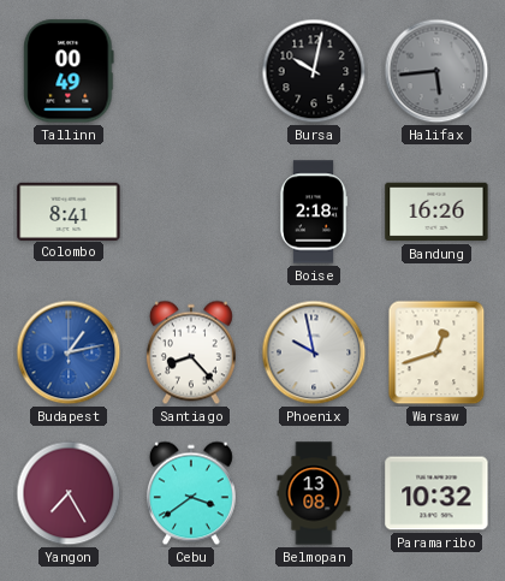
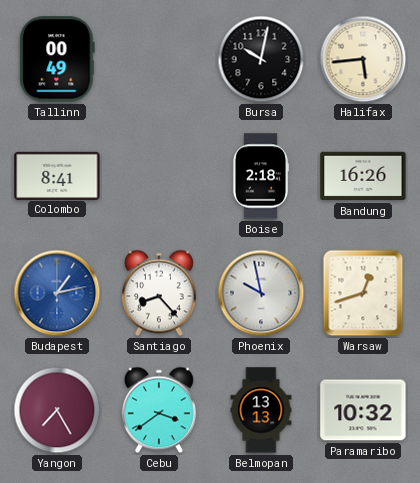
Halifax dial: grey -> cream
Belmopan: 13:08 -> 13:13
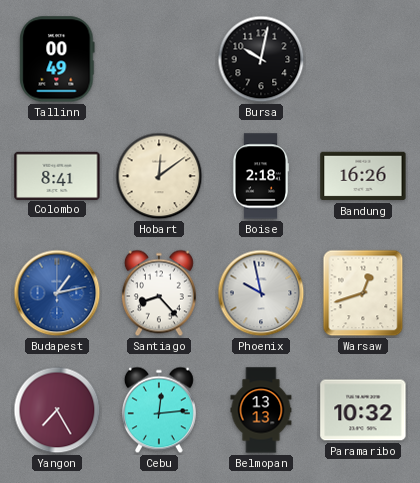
Halifax: 5:44 -> none
Hobart: none -> 12:09
Cebu: 3:39 -> 12:14
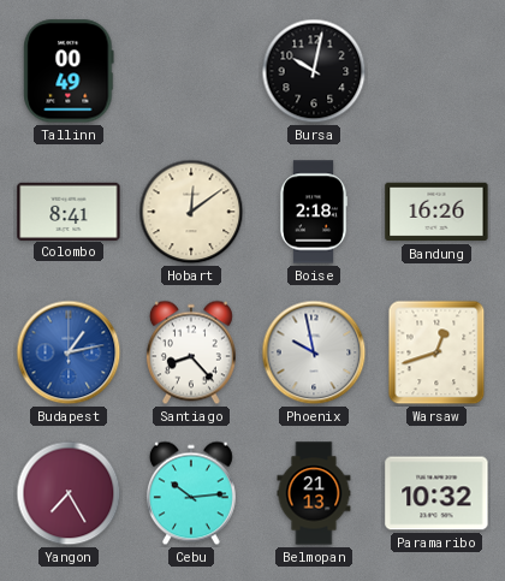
Cebu: 12:14 -> 10:14
Belmopan: 13:13 -> 21:13
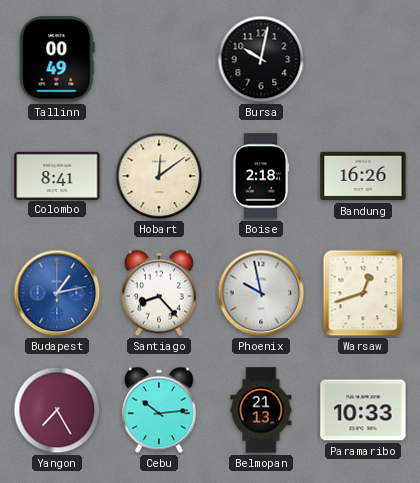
Paramaribo: 10:32 -> 10:33
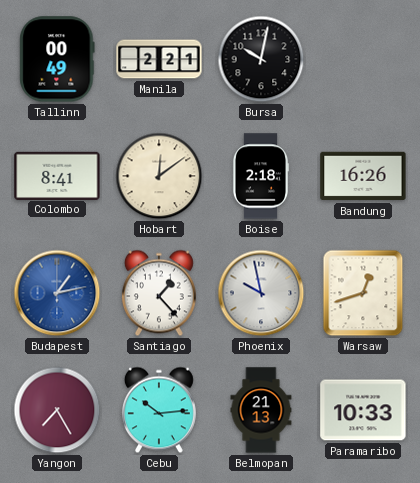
Manila: none -> 2:21
Santiago: 8:23 -> 1:23
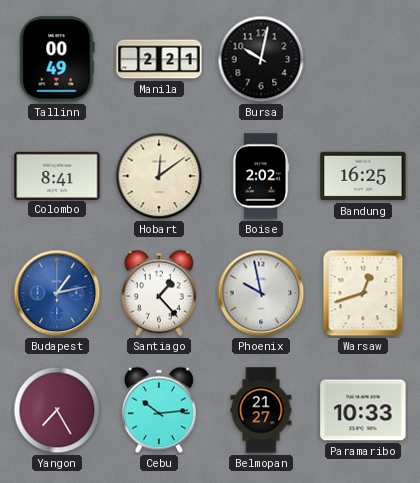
Boise: 2:18 -> 2:02
Bandung: 16:26 -> 16:25
Belmopan: 21:13 -> 21:27
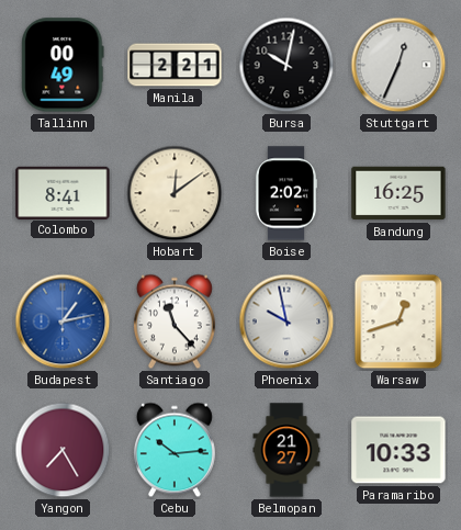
Stuttgart: none -> 12:34
Santiago: 1:23 -> 11:23
